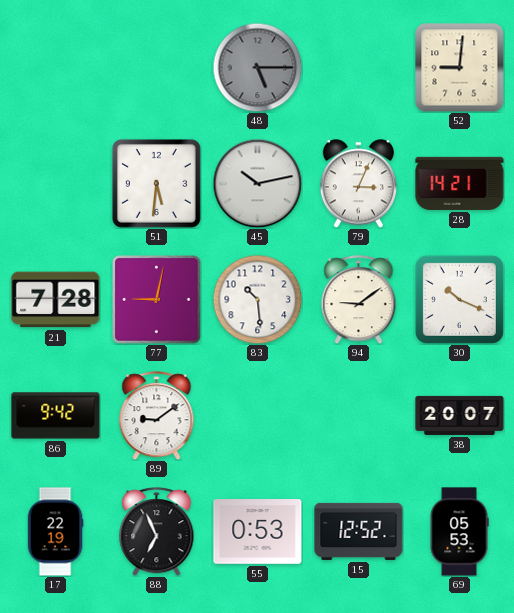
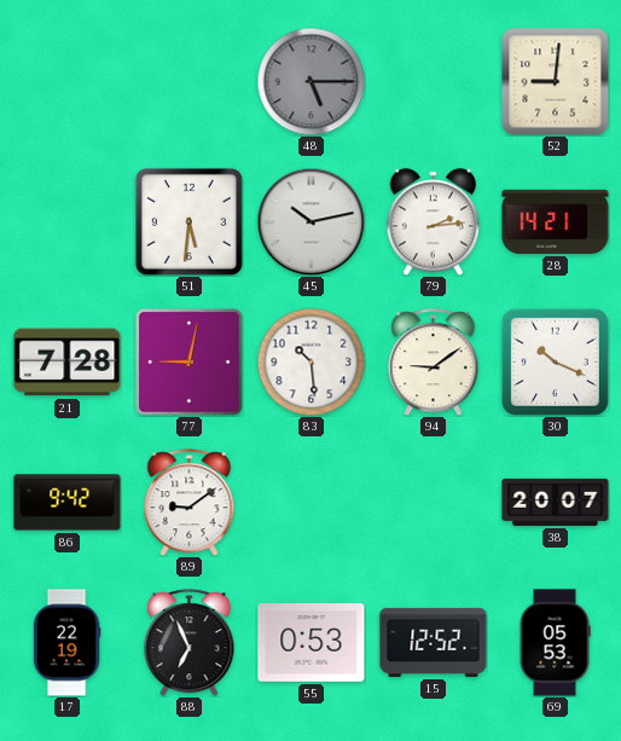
79: 3:04 -> 2:14
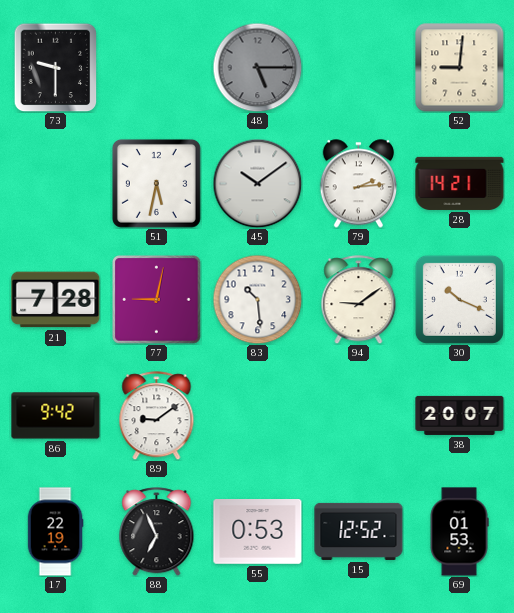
73: none -> 9:30
51: 5:31 -> 5:32
45: 10:13 -> 10:09
69: 05:53 -> 01:53
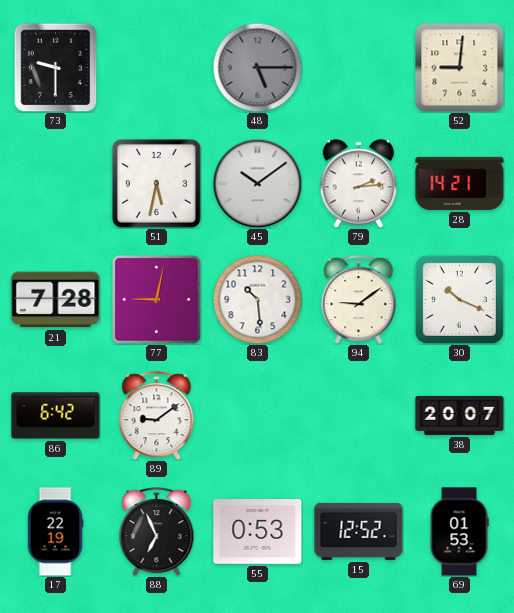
86: 9:42 -> 6:42
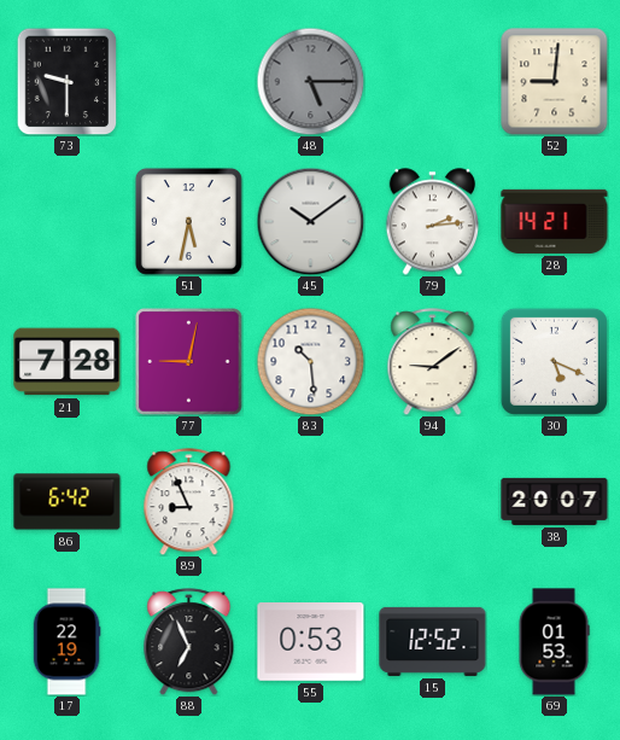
30: 10:19 -> 5:19
89: 9:09 -> 8:56
